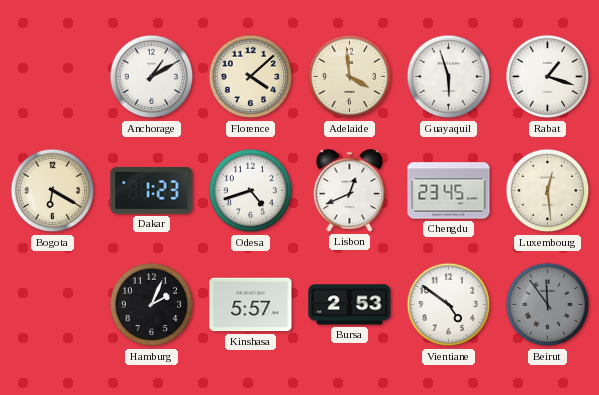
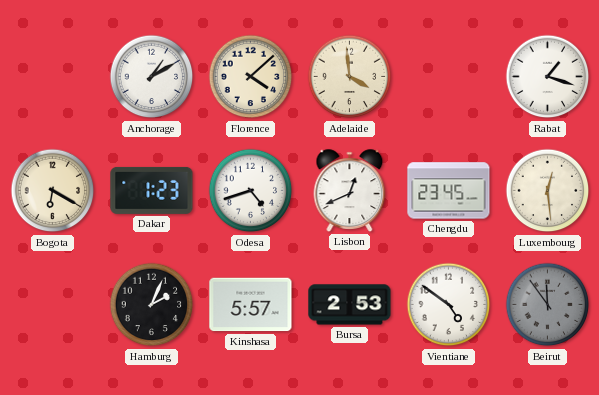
Guayaquil: 5:57 -> none
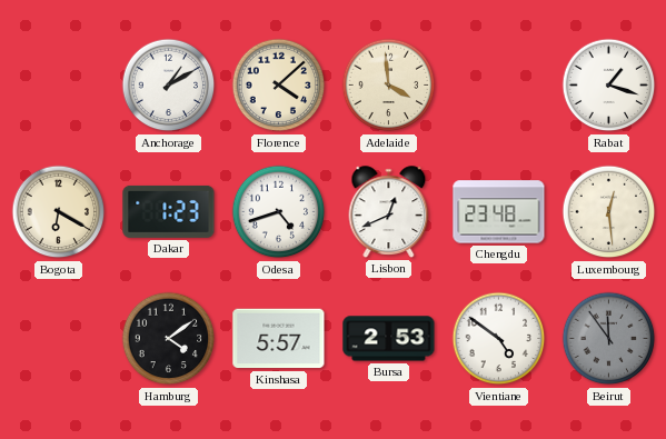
Chengdu: 23:45 -> 23:48
Hamburg: 2:04 -> 4:09
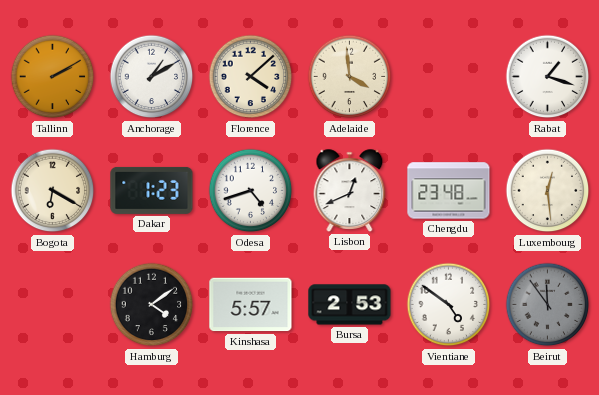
Tallinn: none -> 2:10
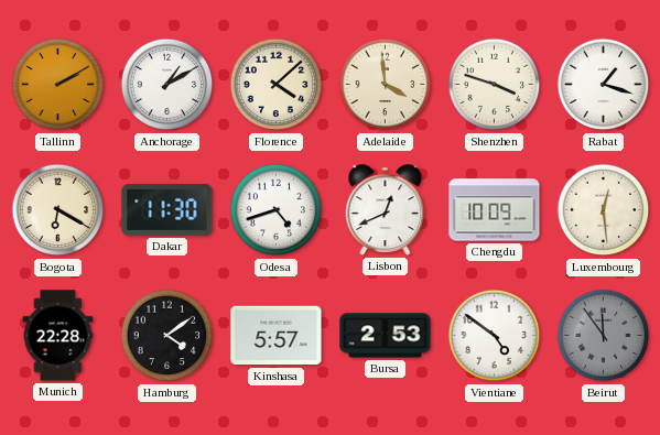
Shenzhen: none -> 3:48
Dakar: 1:23 -> 11:30
Chengdu: 23:48 -> 10:09
Munich: none -> 22:28
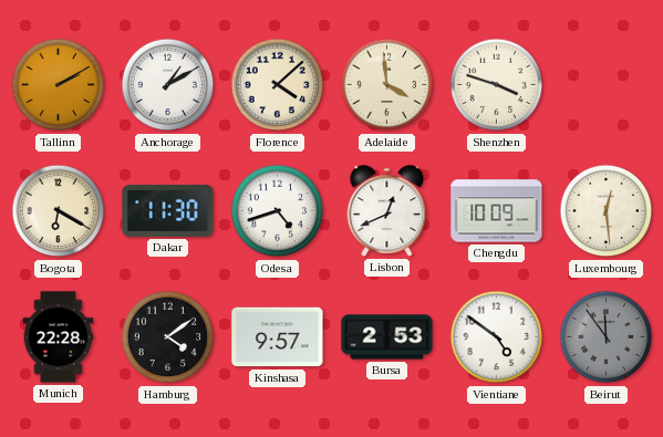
Rabat: 1:18 -> none
Kinshasa: 5:57 -> 9:57
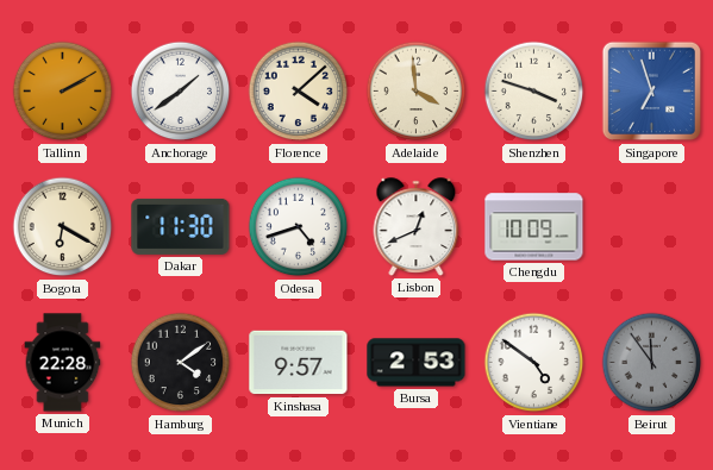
Anchorage: 1:10 -> 1:39
Singapore: none -> 6:57
Luxembourg: 12:29 -> none
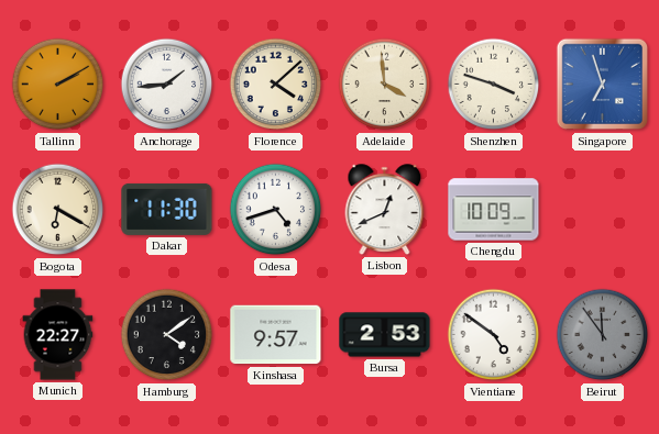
Anchorage: 1:39 -> 1:44
Munich: 22:28 -> 22:27
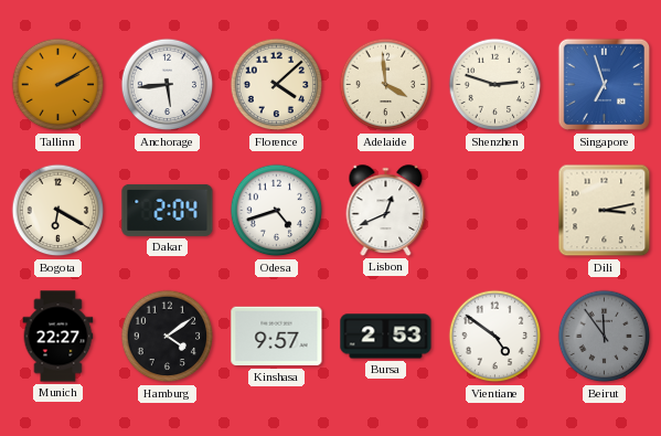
Anchorage: 1:44 -> 5:44
Shenzhen: 3:48 -> 2:48
Dakar: 11:30 -> 2:04
Chengdu: 10:09 -> none
Dili: none -> 3:13
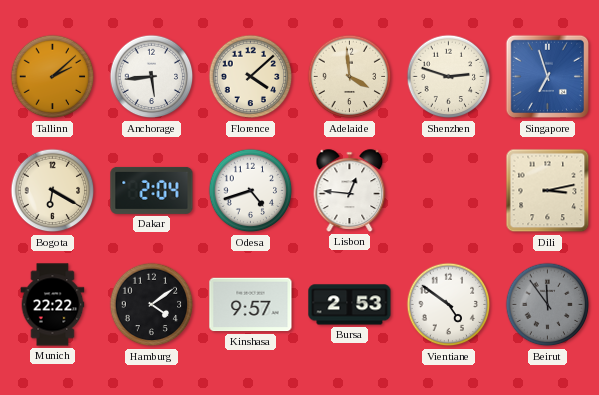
Tallinn: 2:10 -> 2:08
Lisbon: 12:41 -> 12:46
Munich: 22:27 -> 22:22
